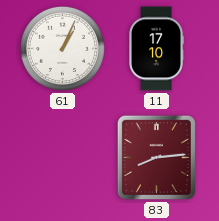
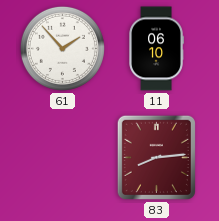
61: 1:04 -> 1:53
11: 17:10 -> 06:10
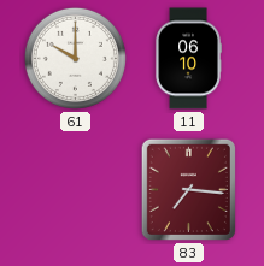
61: 1:53 -> 10:00
83: 8:14 -> 7:16
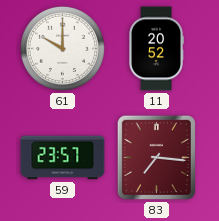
11: 06:10 -> 20:52
59: none -> 23:57
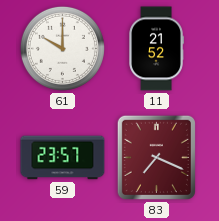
11: 20:52 -> 21:52
83: 7:16 -> 7:19
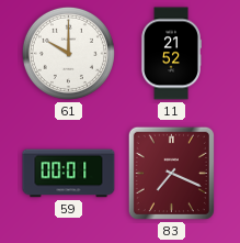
59: 23:57 -> 00:01
